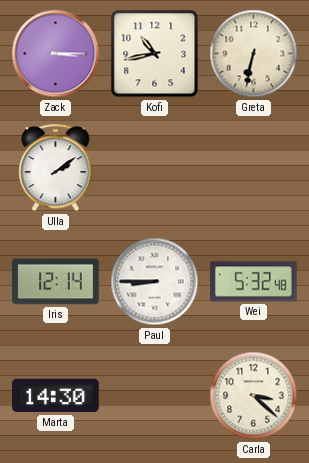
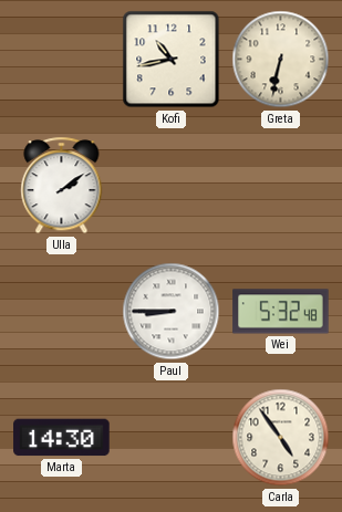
Zack: 3:15 -> none
Iris: 12:14 -> none
Carla: 3:22 -> 4:54
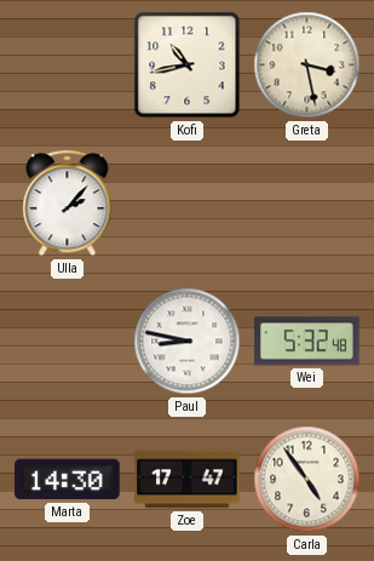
Greta: 6:32 -> 3:28
Ulla: 2:09 -> 2:07
Paul: 8:45 -> 8:47
Zoe: none -> 17:47
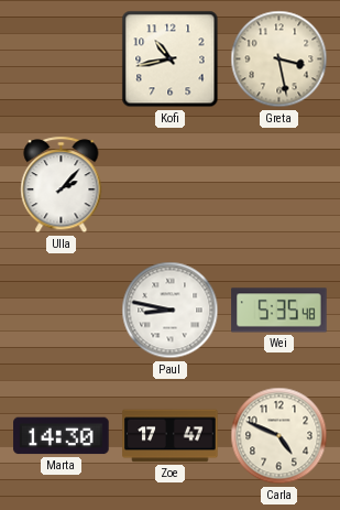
Wei: 5:32 -> 5:35
Carla: 4:54 -> 4:49
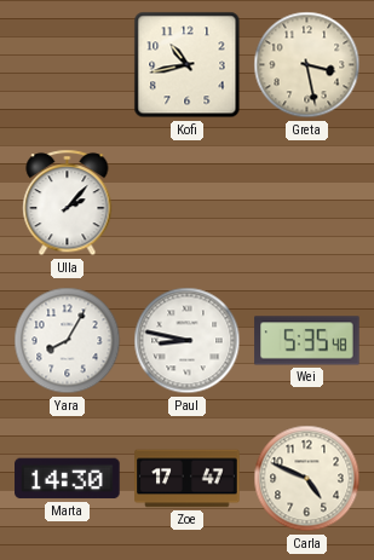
Yara: none -> 8:05
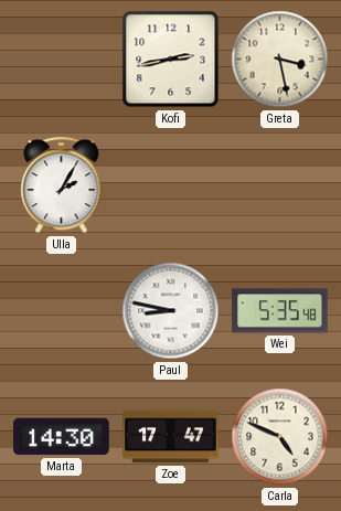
Kofi: 10:43 -> 2:43
Ulla: 2:07 -> 2:05
Yara: 8:05 -> none
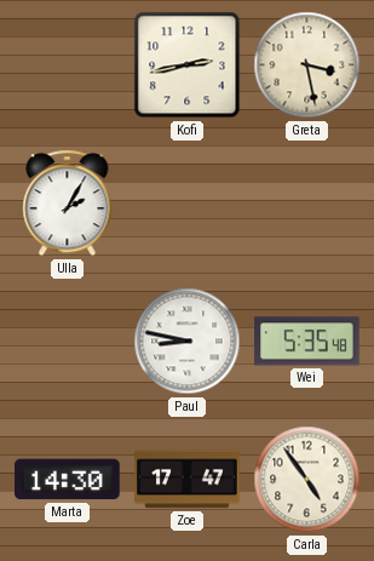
Carla: 4:49 -> 4:54
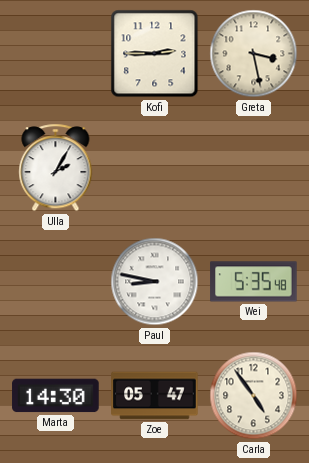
Kofi: 2:43 -> 2:45
Zoe: 17:47 -> 05:47
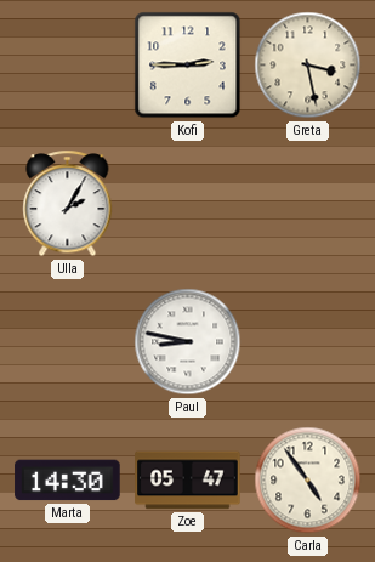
Wei: 5:35 -> none
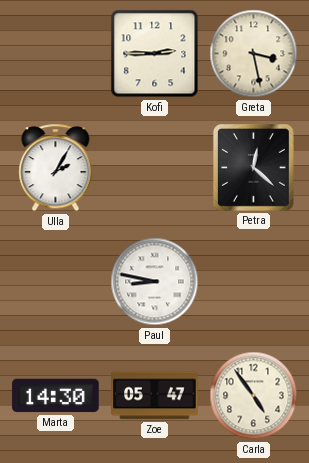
Petra: none -> 12:22
